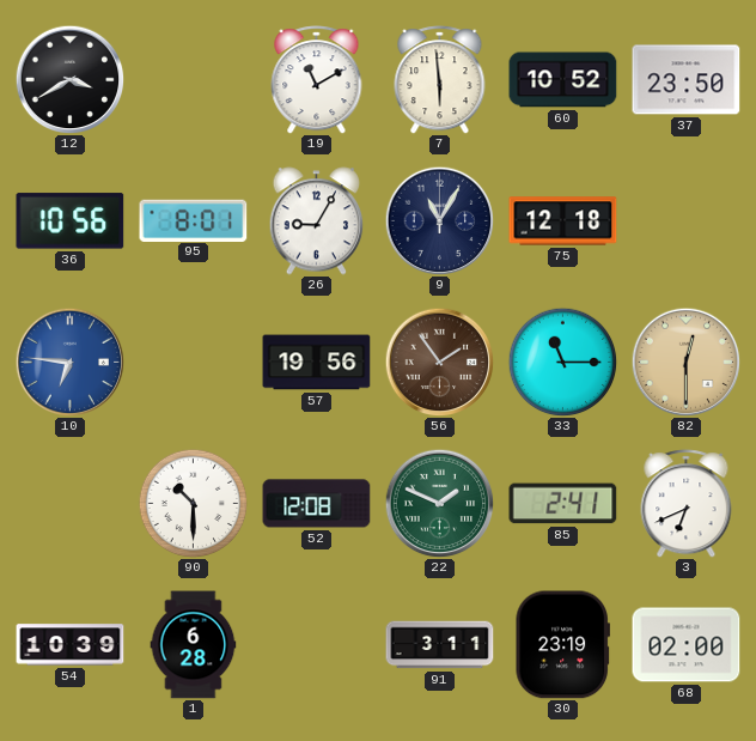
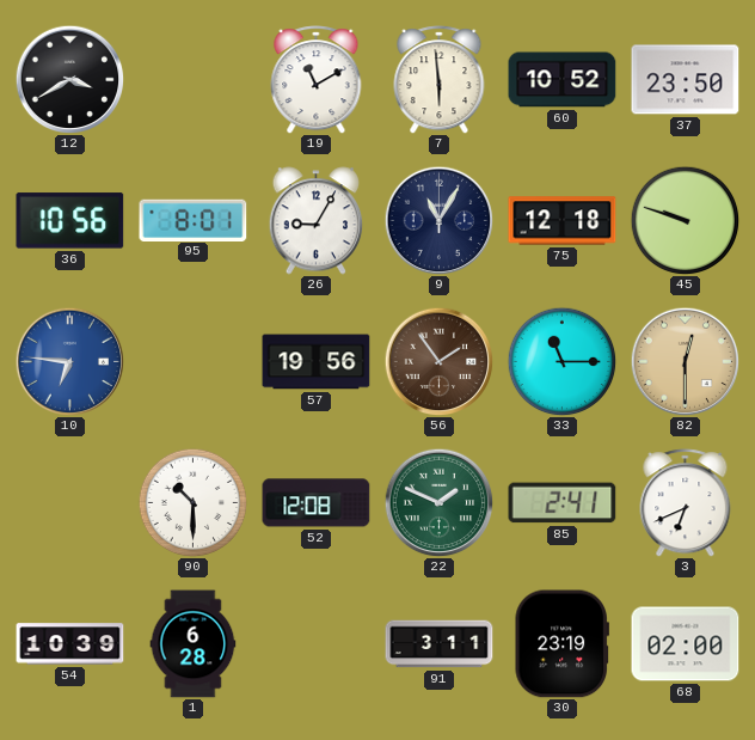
45: none -> 9:48
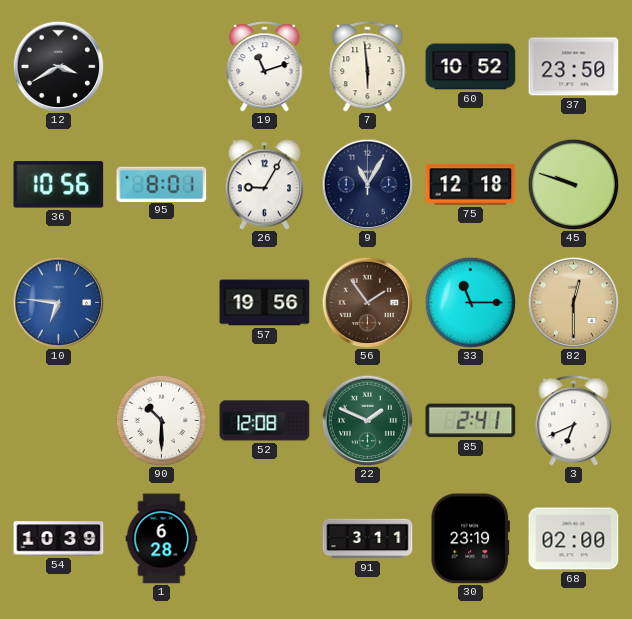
19: 11:10 -> 11:12
